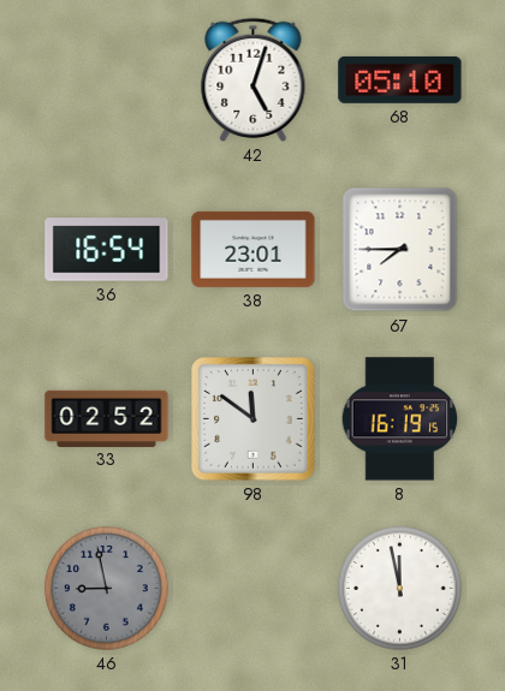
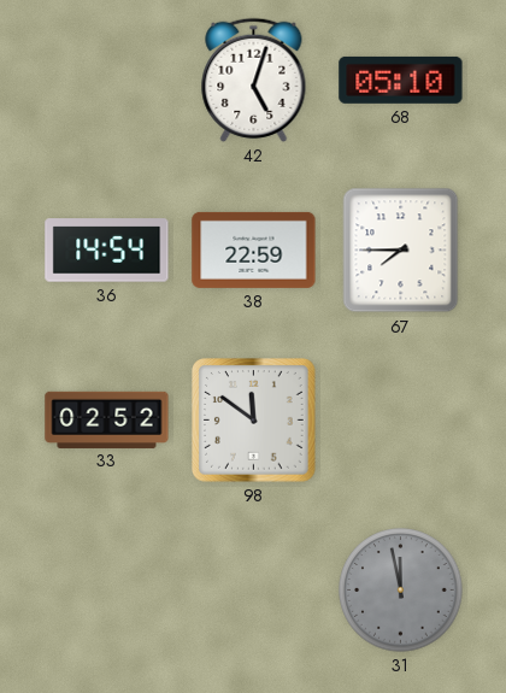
36: 16:54 -> 14:54
38: 23:01 -> 22:59
8: 16:19 -> none
46: 8:58 -> none
31 dial: white -> grey
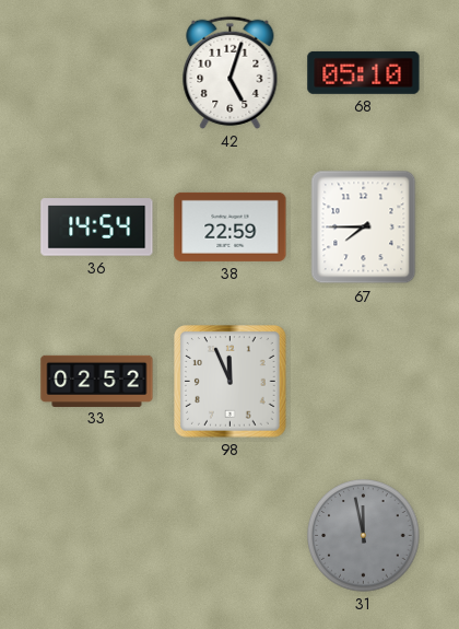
98: 11:51 -> 11:56
